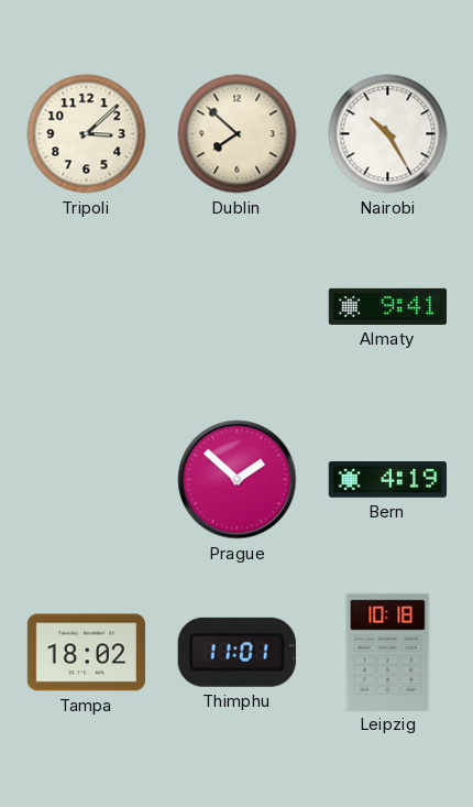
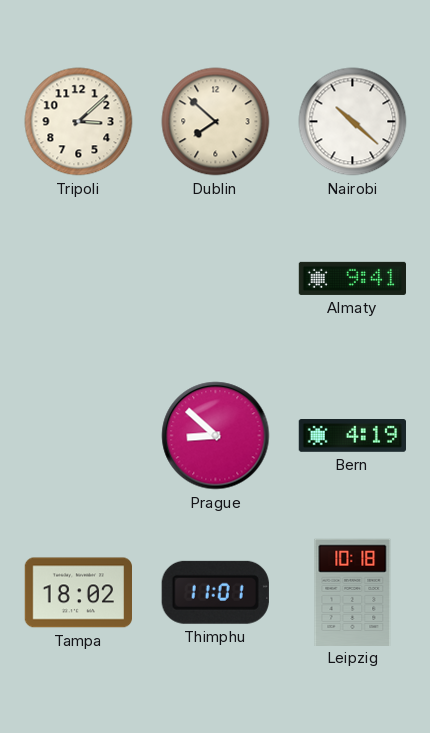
Nairobi: 10:25 -> 10:22
Prague: 1:52 -> 8:52
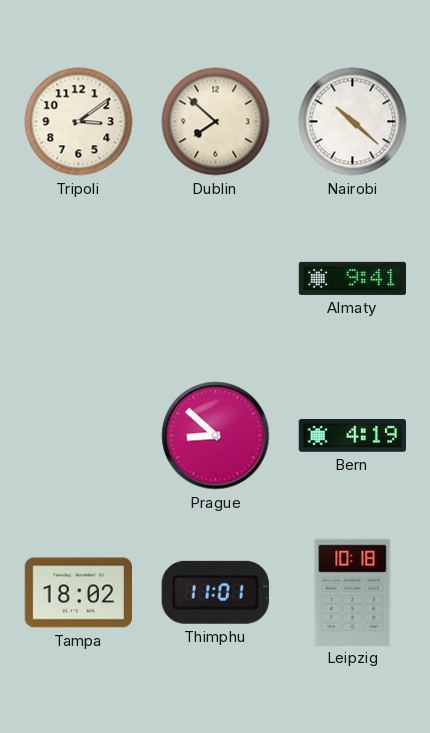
Tripoli: 3:08 -> 3:09
